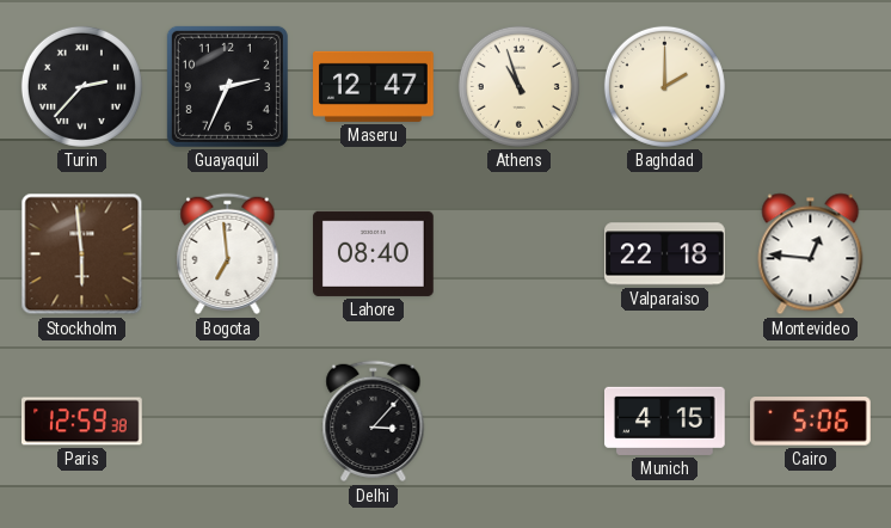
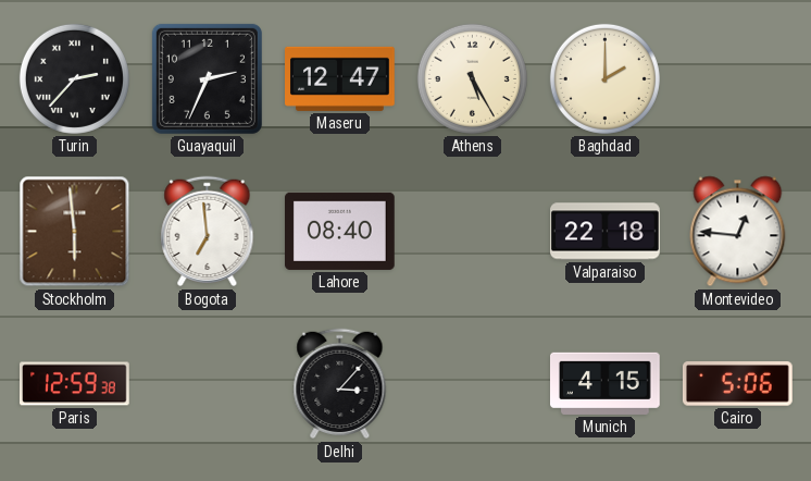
Athens: 10:57 -> 5:25
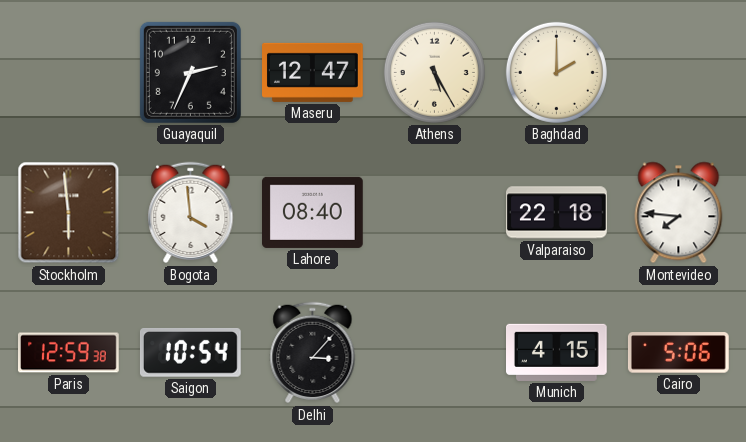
Turin: 2:37 -> none
Bogota: 6:59 -> 3:59
Montevideo: 12:46 -> 7:46
Saigon: none -> 10:54
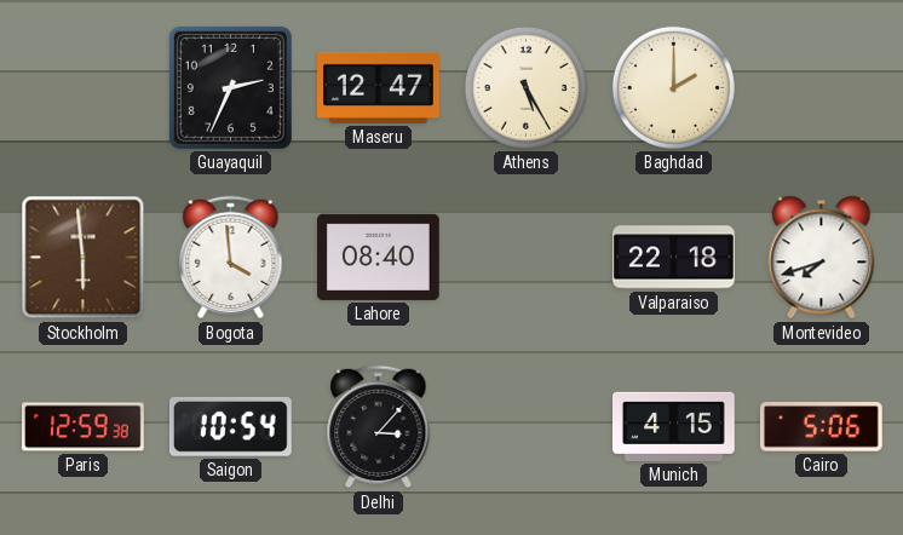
Montevideo: 7:46 -> 7:42
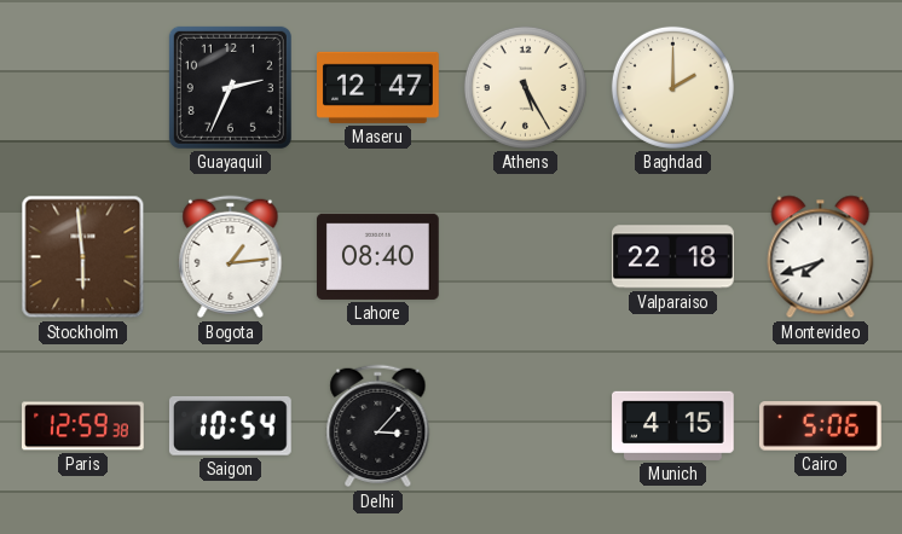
Bogota: 3:59 -> 1:14
